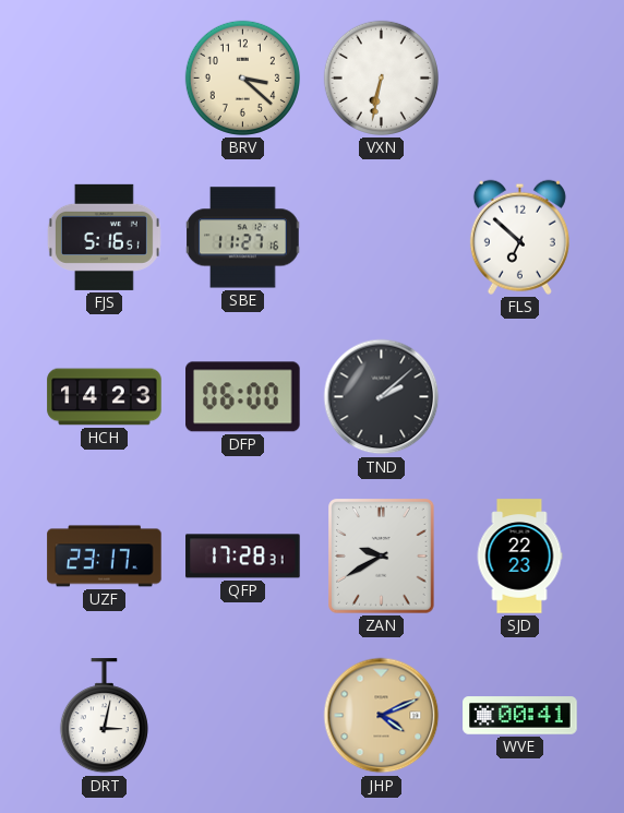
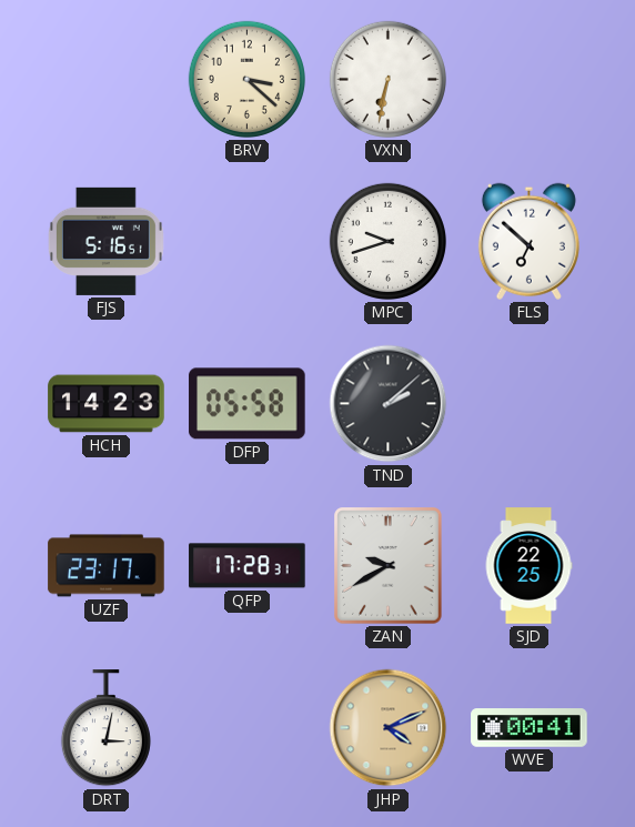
SBE: 11:27 -> none
MPC: none -> 9:42
DFP: 06:00 -> 05:58
SJD: 22:23 -> 22:25
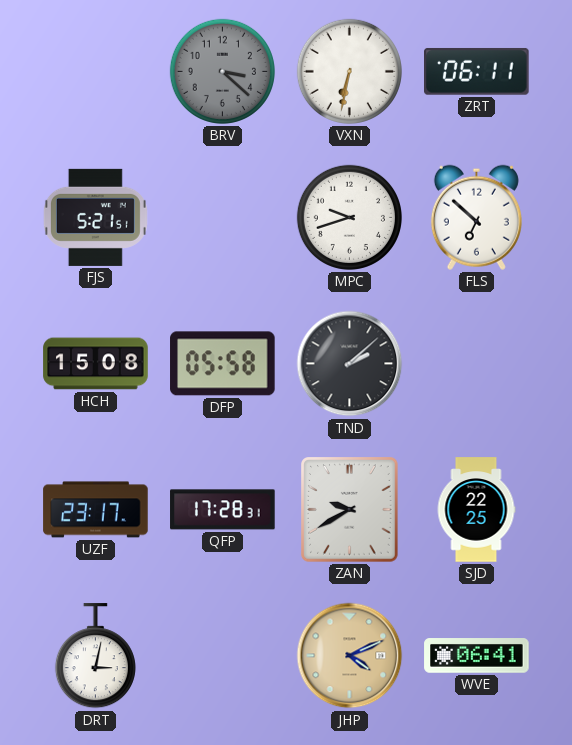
BRV dial: cream -> grey
ZRT: none -> 06:11
FJS: 5:16 -> 5:21
HCH: 14:23 -> 15:08
WVE: 00:41 -> 06:41
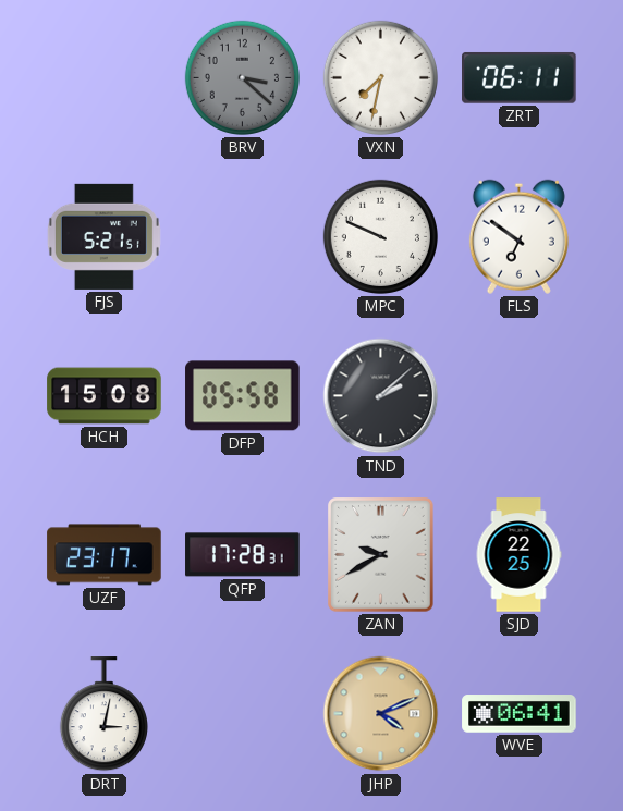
VXN: 6:32 -> 7:32
MPC: 9:42 -> 9:49
FLS: 6:52 -> 6:51
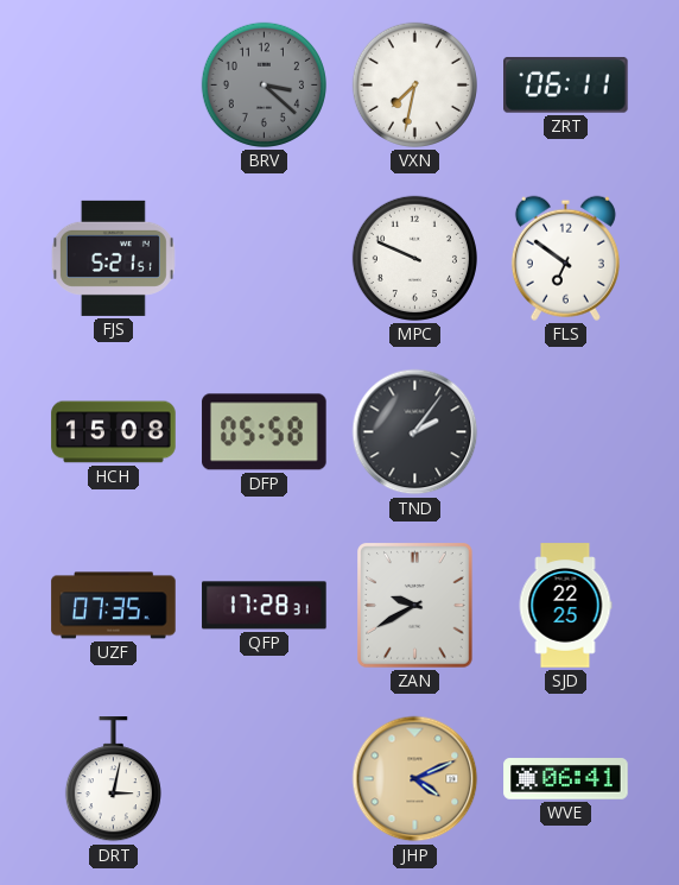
TND: 2:08 -> 2:06
UZF: 23:17 -> 07:35
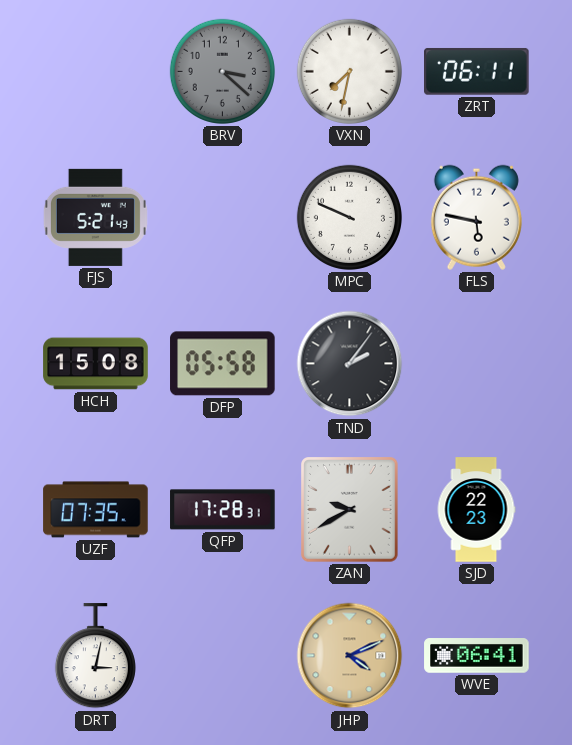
FJS: 5:21:51 -> 5:21:43
FLS: 6:51 -> 5:47
SJD: 22:25 -> 22:23
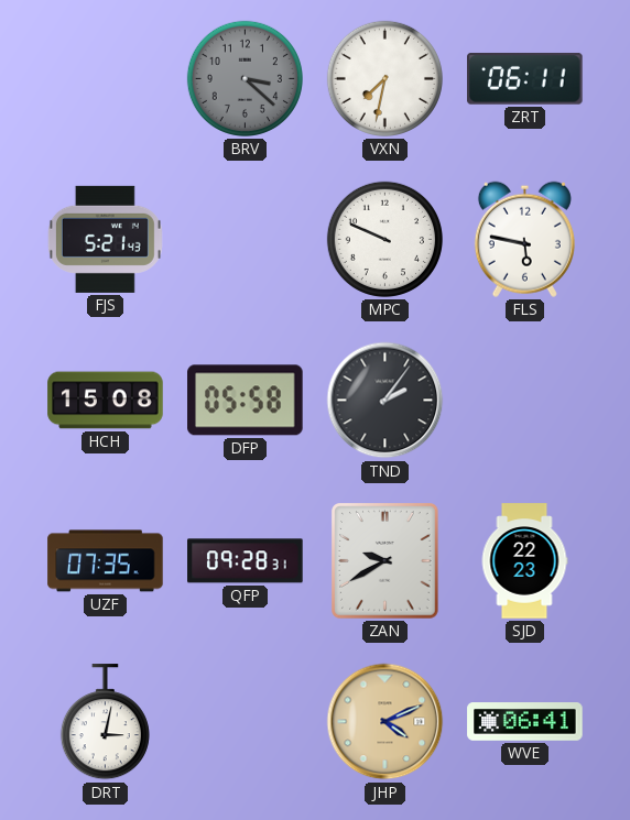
QFP: 17:28 -> 09:28
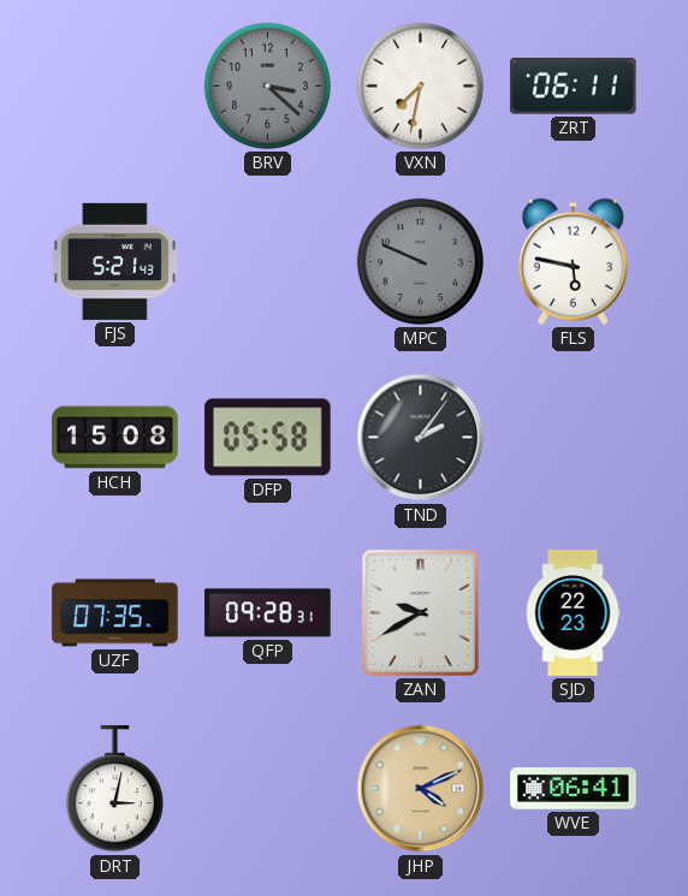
MPC dial: white -> grey
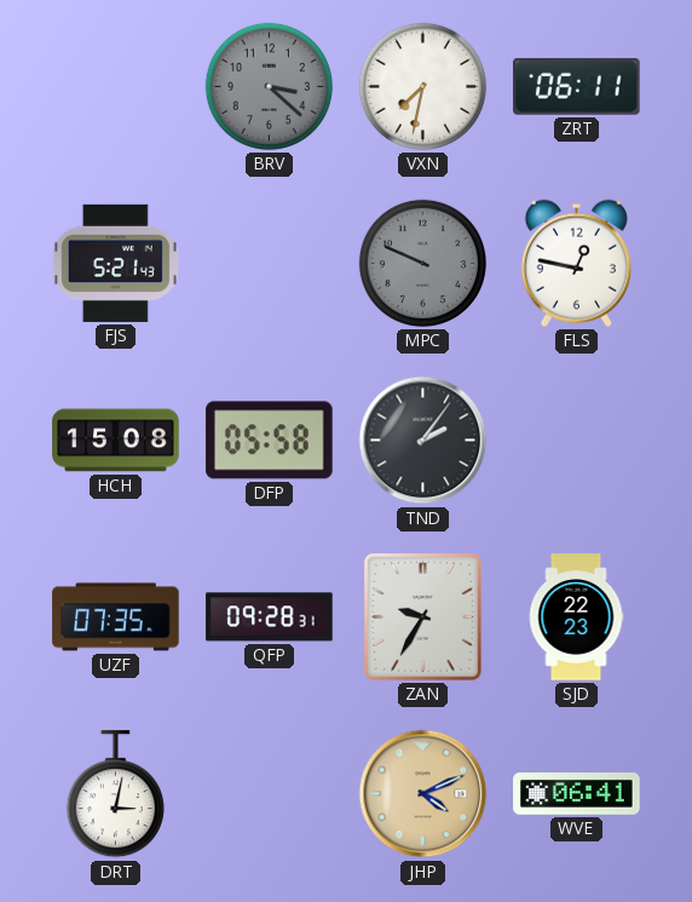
FLS: 5:47 -> 12:47
ZAN: 9:40 -> 9:35
